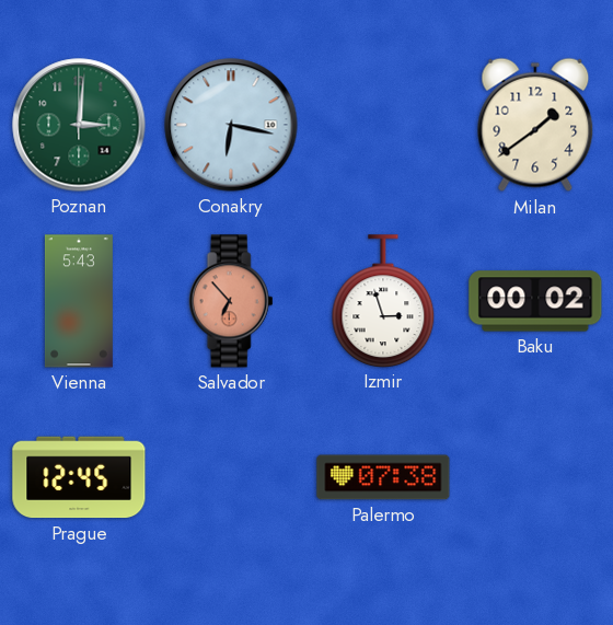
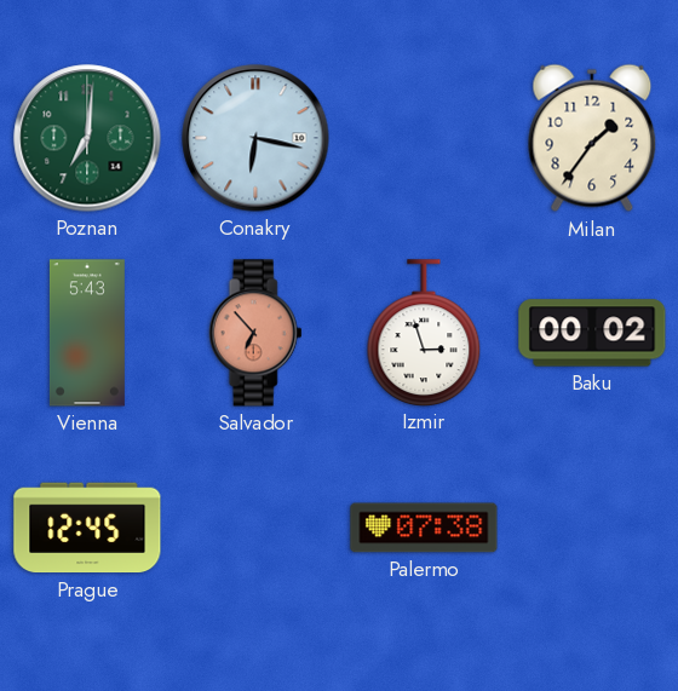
Poznan: 3:01 -> 7:01
Milan: 1:39 -> 1:36
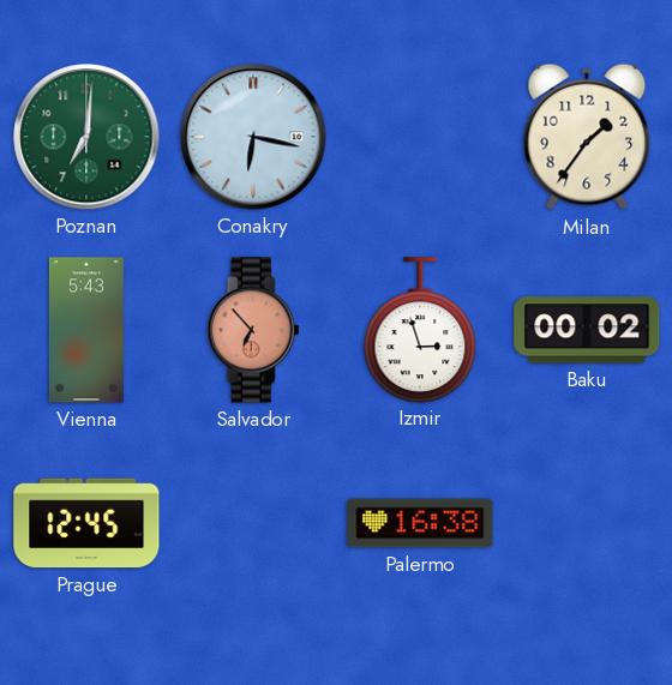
Palermo: 07:38 -> 16:38
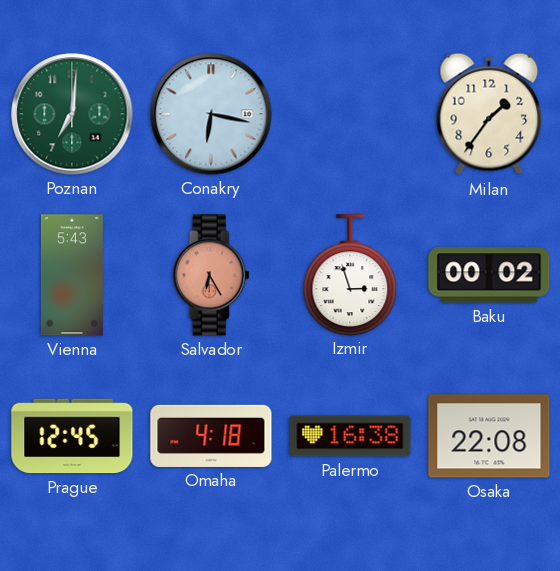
Salvador: 6:53 -> 6:25
Omaha: none -> 4:18
Osaka: none -> 22:08
